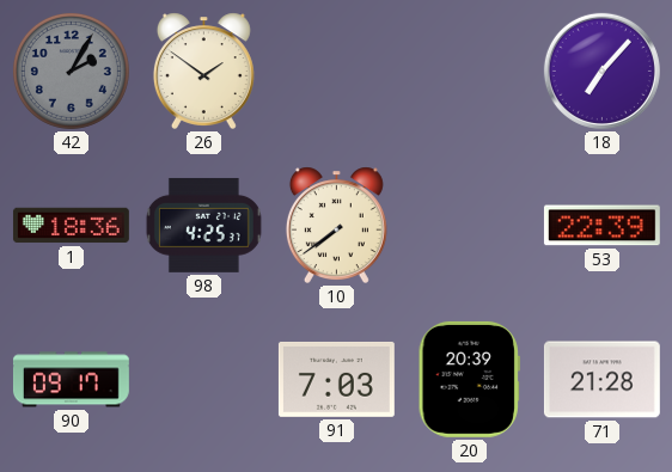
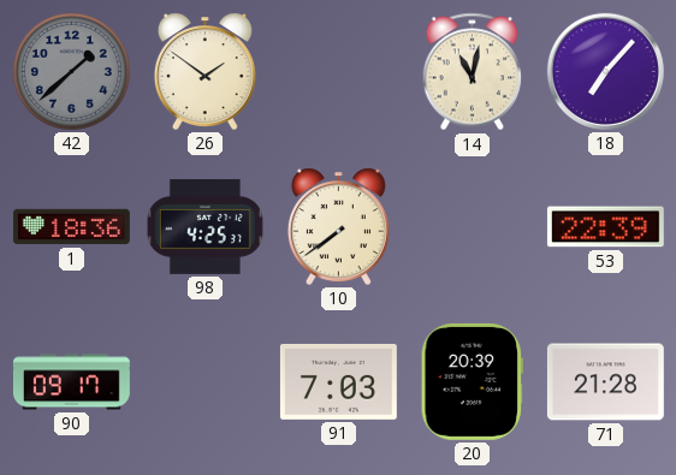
42: 2:05 -> 1:38
14: none -> 11:02
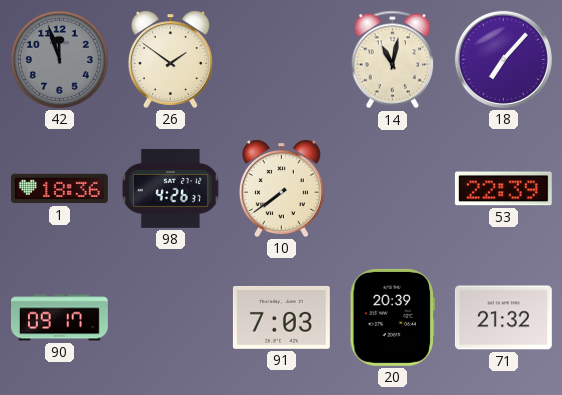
42: 1:38 -> 11:57
98: 4:25 -> 4:26
71: 21:28 -> 21:32
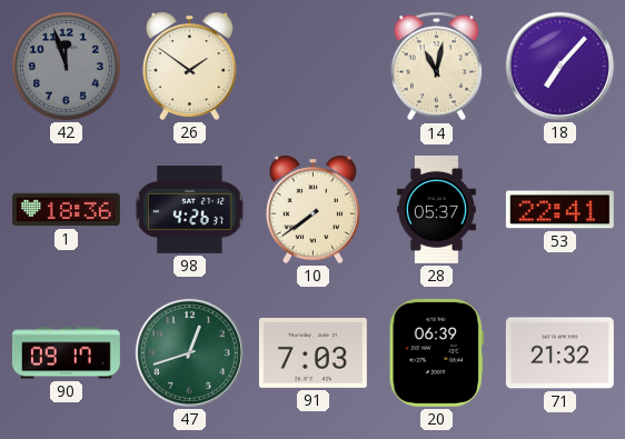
28: none -> 05:37
53: 22:39 -> 22:41
47: none -> 12:42
20: 20:39 -> 06:39
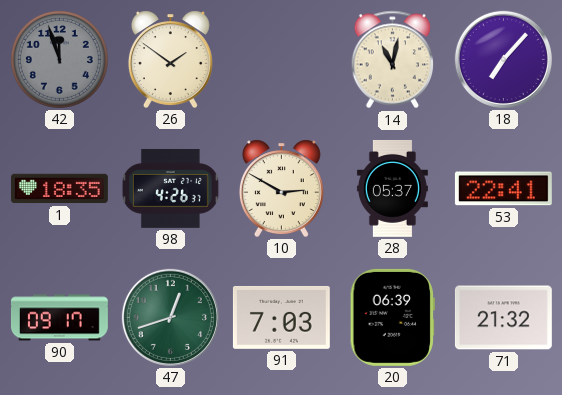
1: 18:36 -> 18:35
10: 7:39 -> 2:50
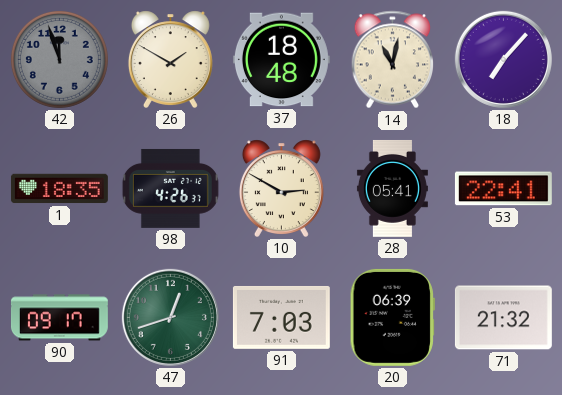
26: 1:51 -> 1:50
37: none -> 18:48
28: 05:37 -> 05:41
